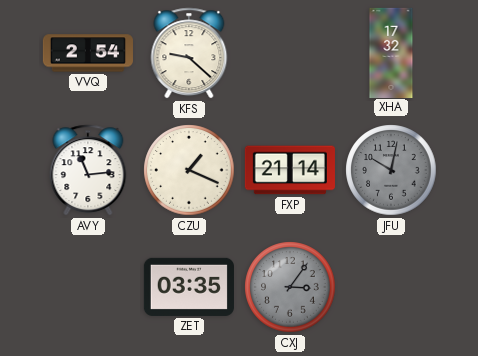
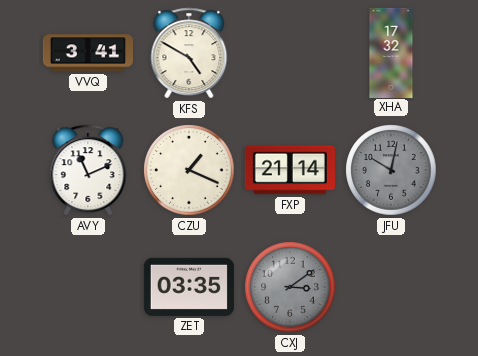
VVQ: 2:54 -> 3:41
KFS: 9:22 -> 4:50
AVY: 11:14 -> 11:11
CXJ: 3:06 -> 3:09
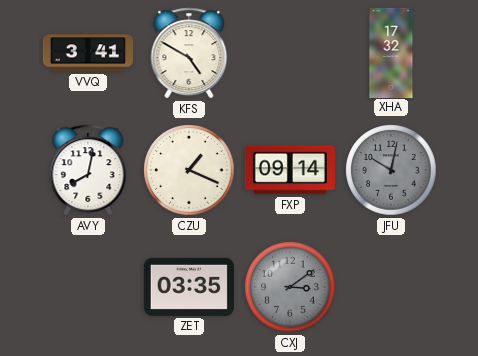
AVY: 11:11 -> 8:02
FXP: 21:14 -> 09:14
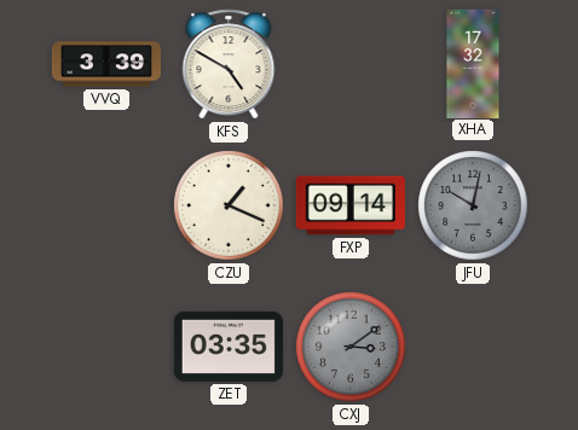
VVQ: 3:41 -> 3:39
AVY: 8:02 -> none
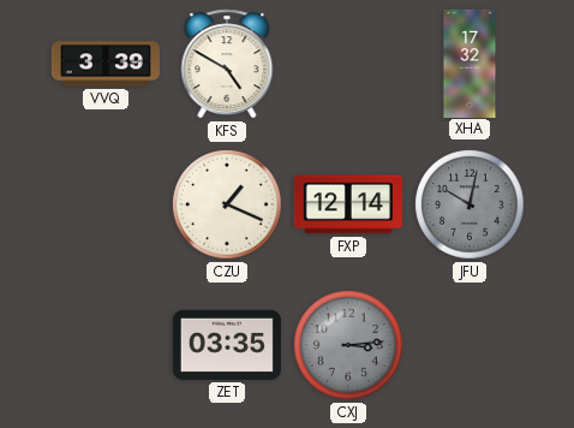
FXP: 09:14 -> 12:14
CXJ: 3:09 -> 3:14
